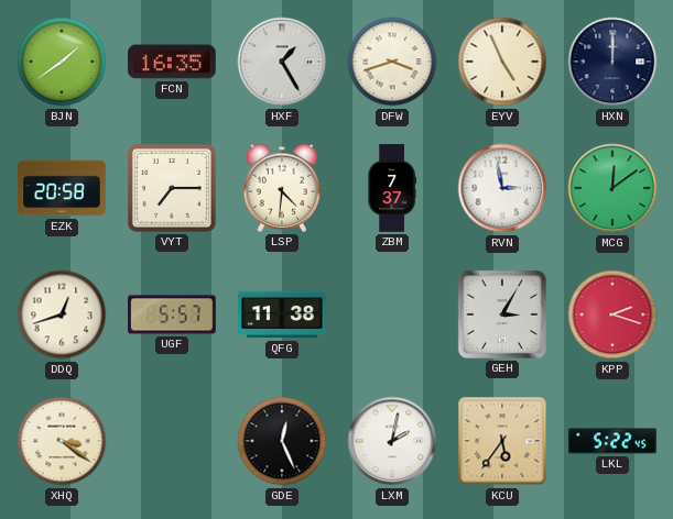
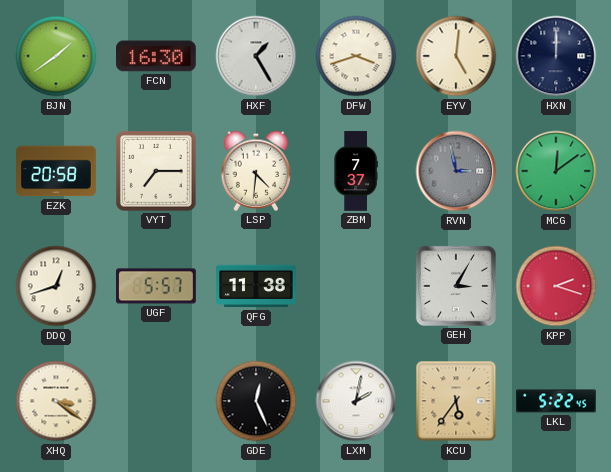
FCN: 16:35 -> 16:30
EYV: 4:56 -> 5:01
RVN dial: white -> grey
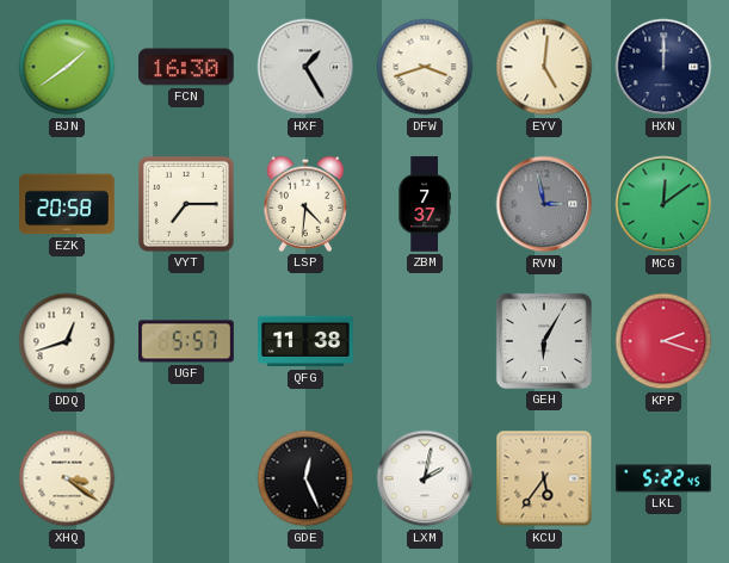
GEH: 3:05 -> 6:05
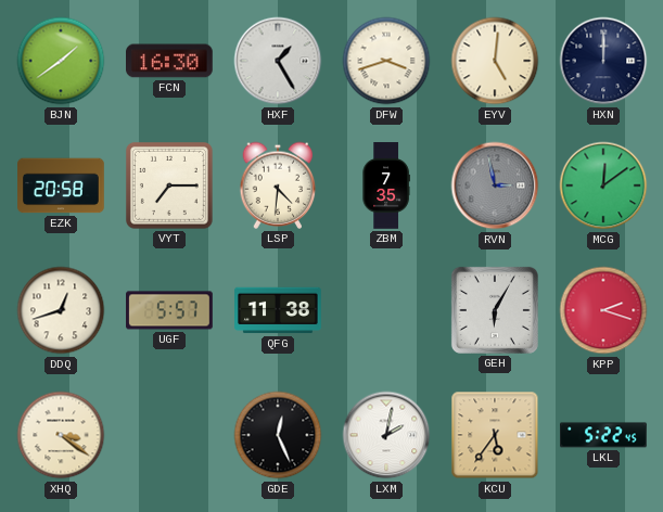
ZBM: 7:37 -> 7:35
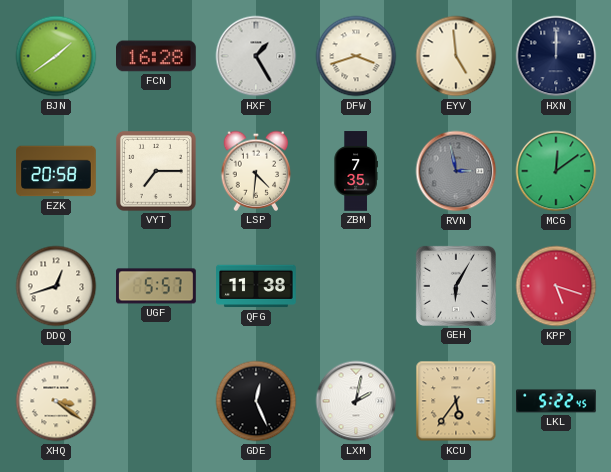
FCN: 16:30 -> 16:28
EYV: 5:01 -> 4:59
KPP: 2:18 -> 5:18
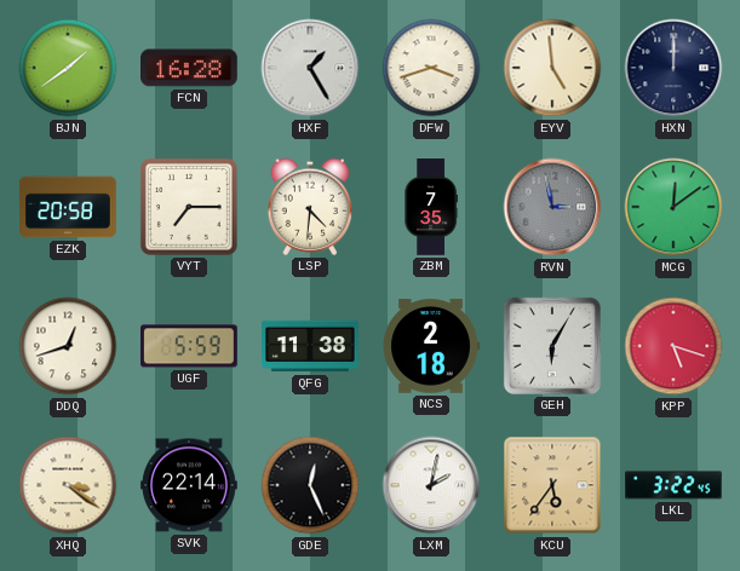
UGF: 5:57 -> 5:59
NCS: none -> 2:18
SVK: none -> 22:14
LKL: 5:22 -> 3:22
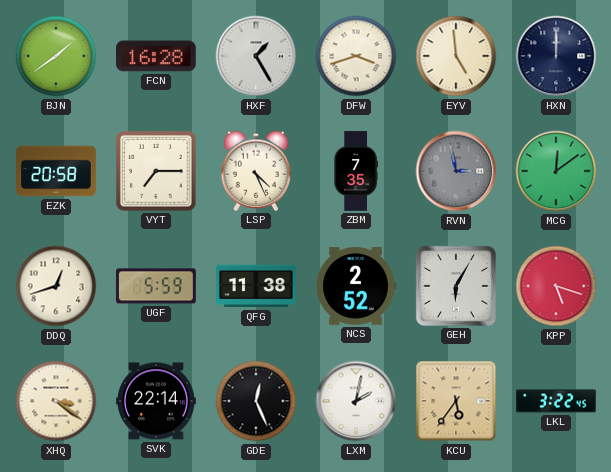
LSP: 4:31 -> 4:26
NCS: 2:18 -> 2:52
